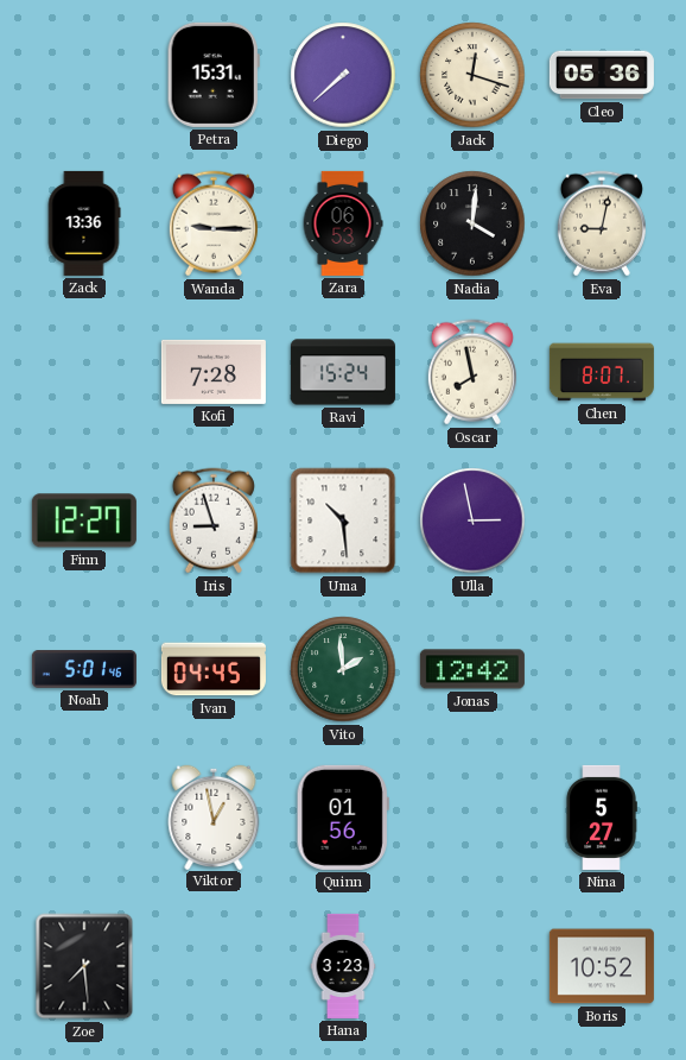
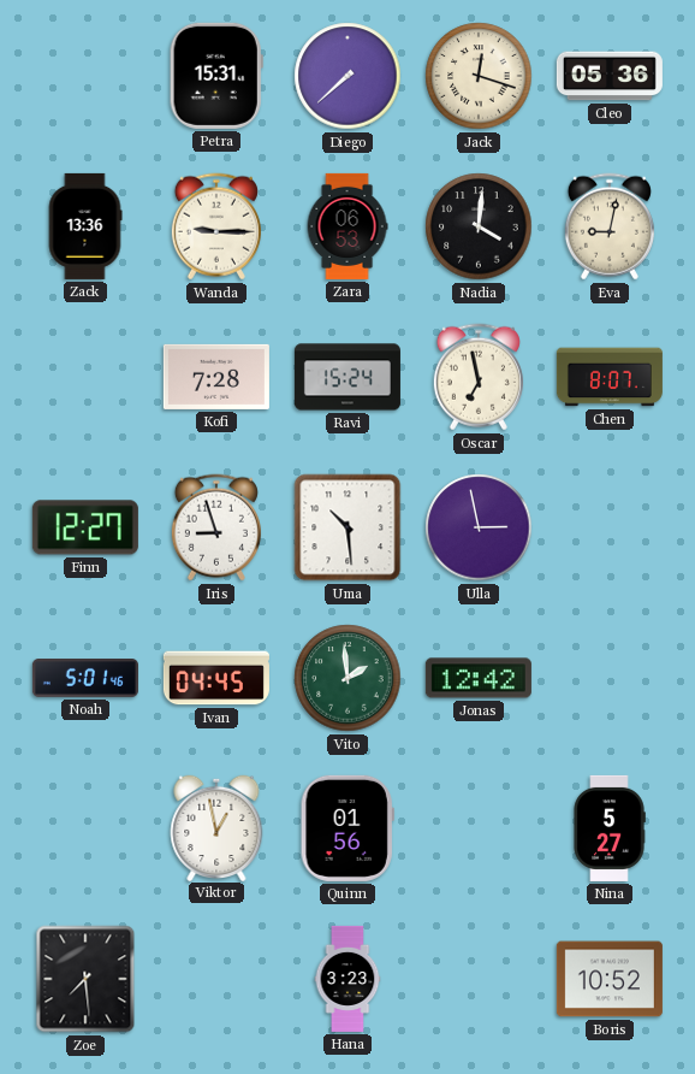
Oscar: 7:58 -> 6:58
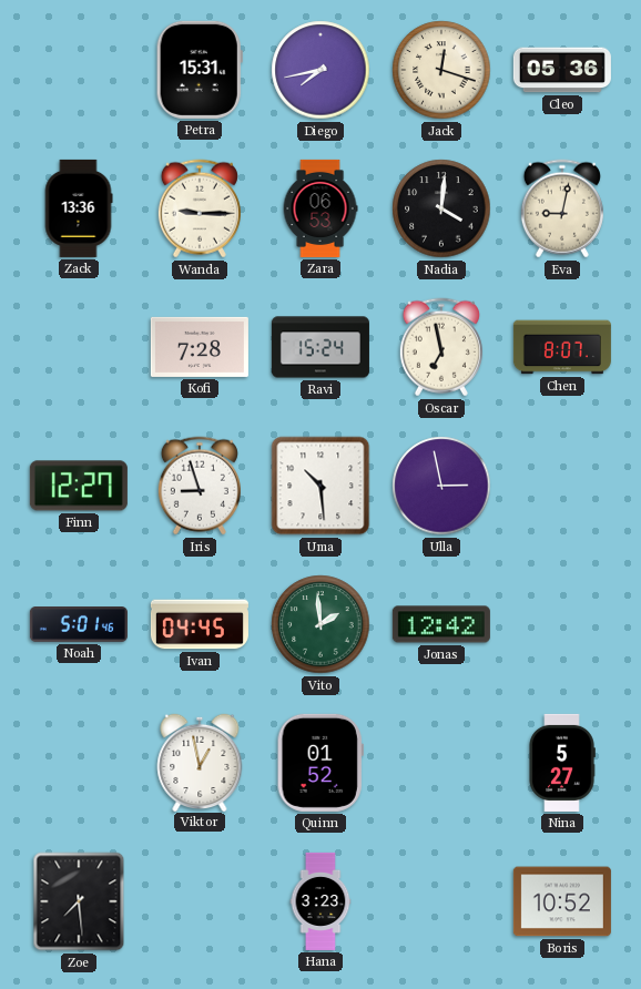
Diego: 7:38 -> 7:43
Quinn: 01:56 -> 01:52
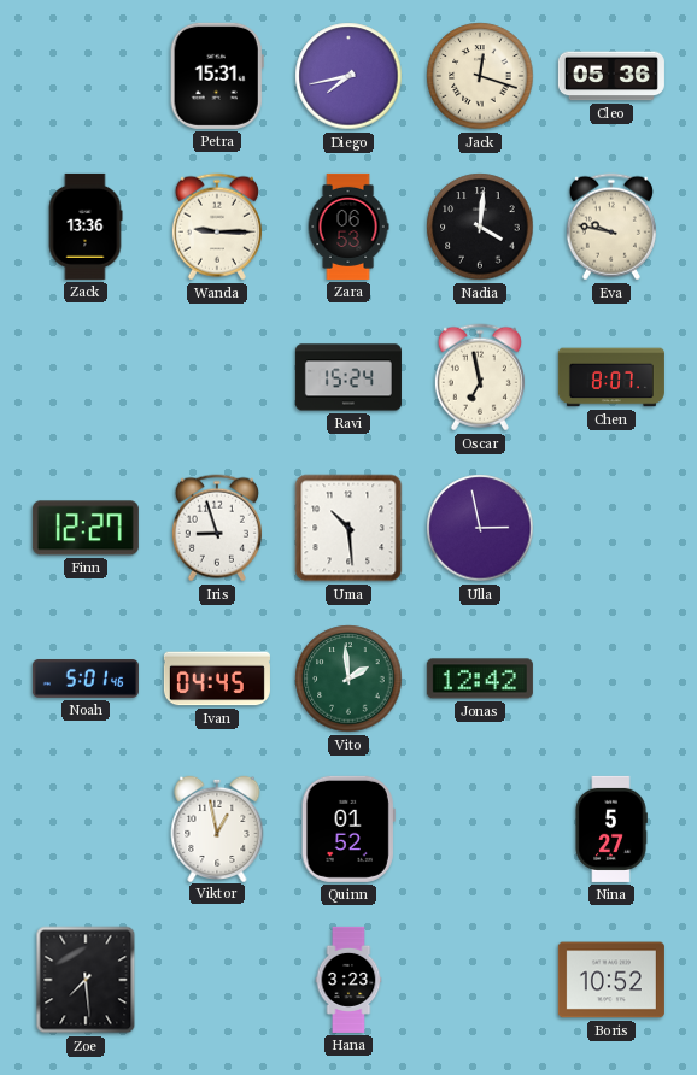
Eva: 9:02 -> 9:47
Kofi: 7:28 -> none
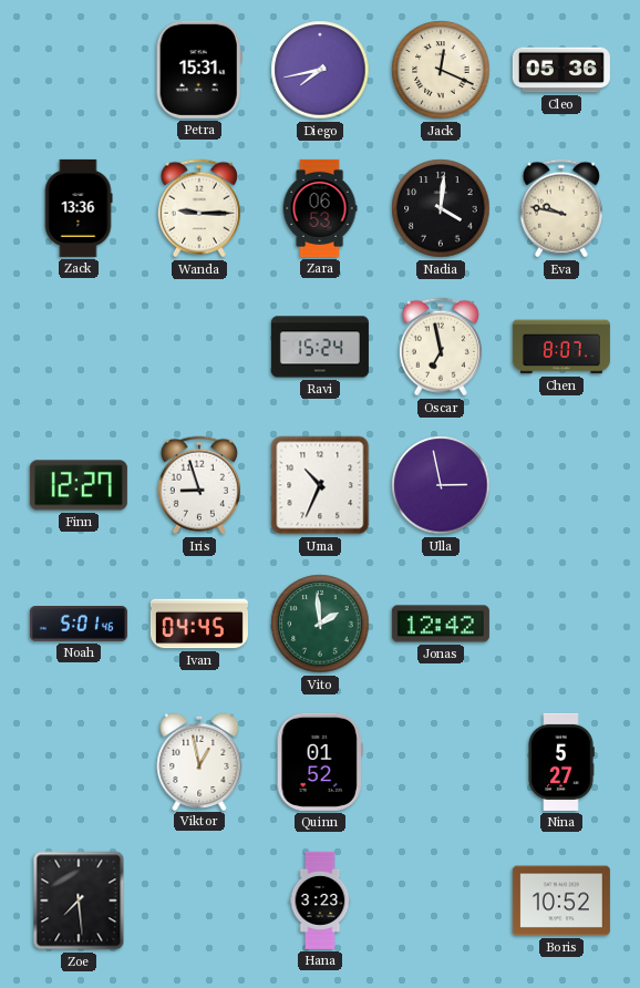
Jack: 12:18 -> 12:19
Uma: 10:29 -> 10:34
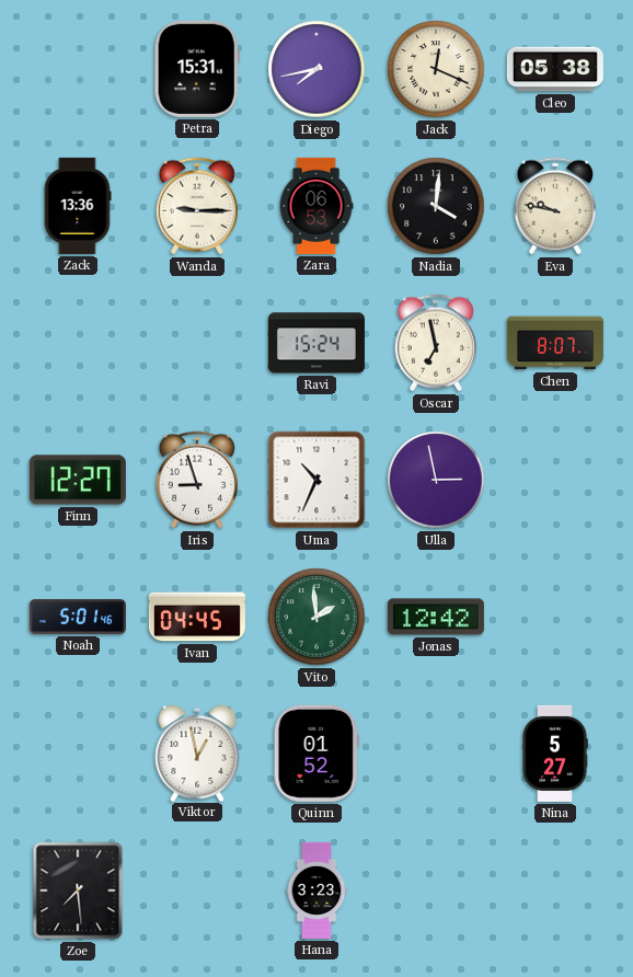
Cleo: 05:36 -> 05:38
Boris: 10:52 -> none
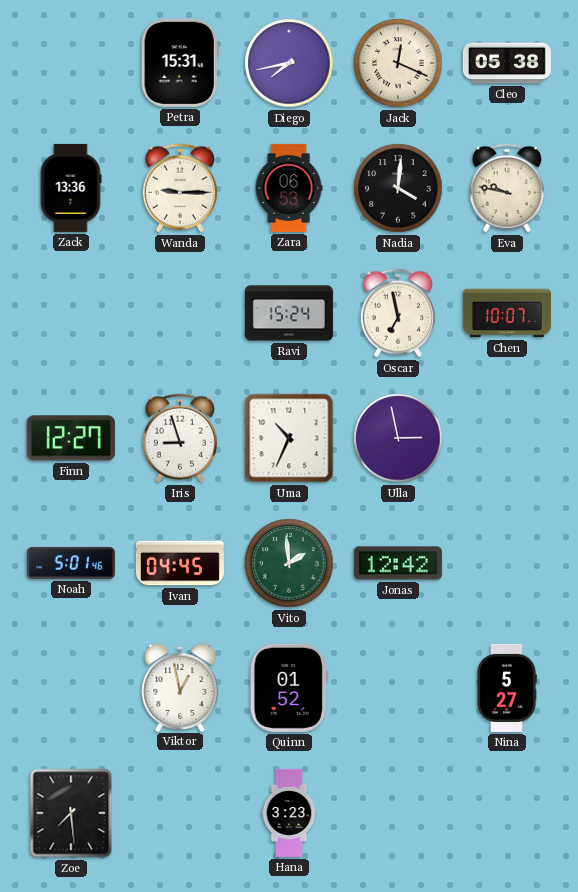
Chen: 8:07 -> 10:07
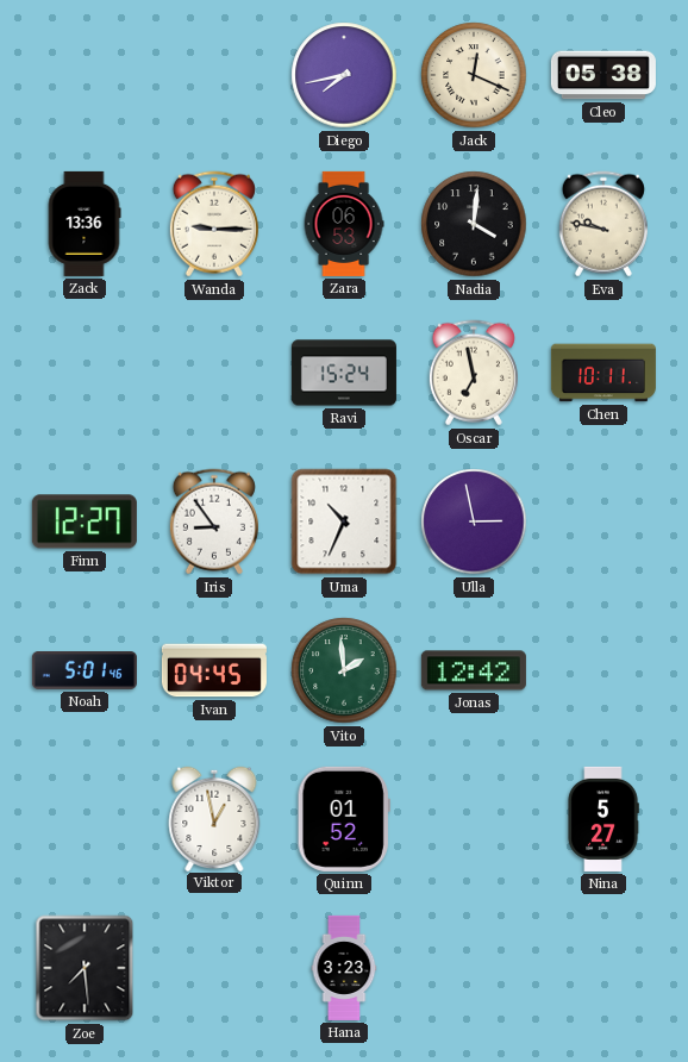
Petra: 15:31 -> none
Chen: 10:07 -> 10:11
Iris: 8:57 -> 8:54
